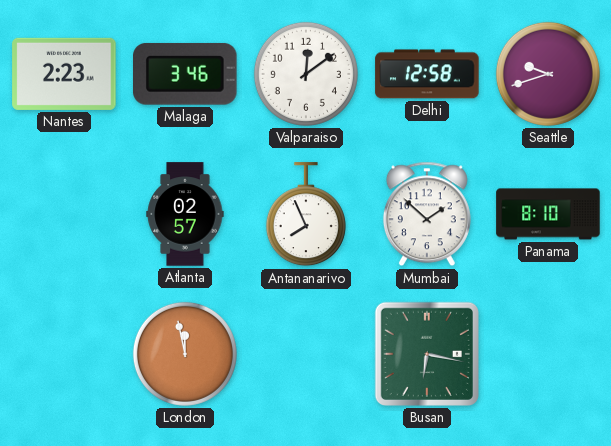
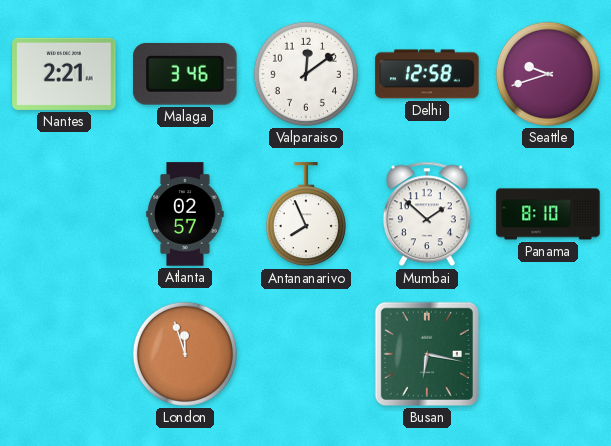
Nantes: 2:23 -> 2:21
London: 11:58 -> 11:57
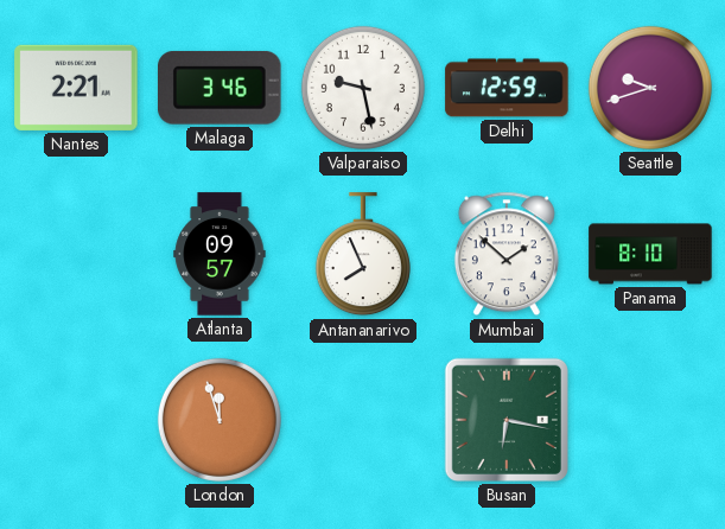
Valparaiso: 12:09 -> 9:28
Delhi: 12:58 -> 12:59
Atlanta: 02:57 -> 09:57
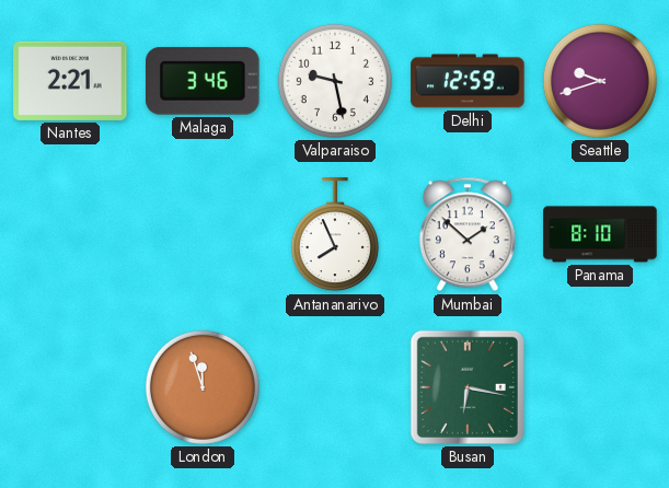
Atlanta: 09:57 -> none
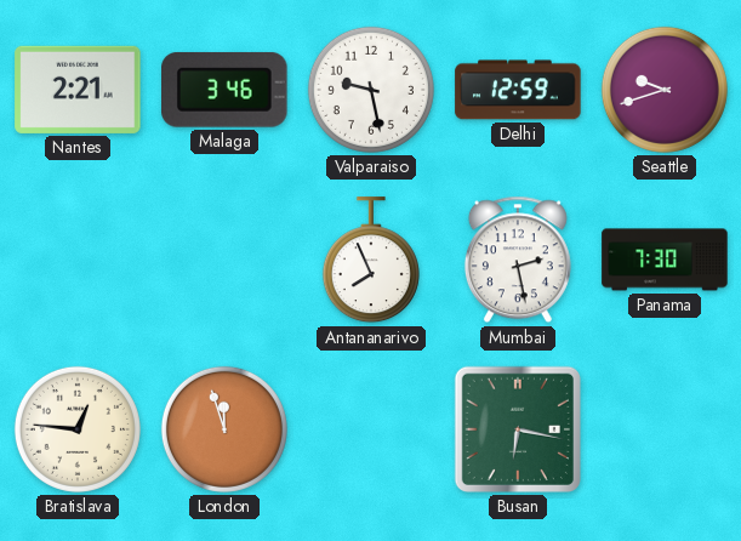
Mumbai: 1:52 -> 2:28
Panama: 8:10 -> 7:30
Bratislava: none -> 12:46
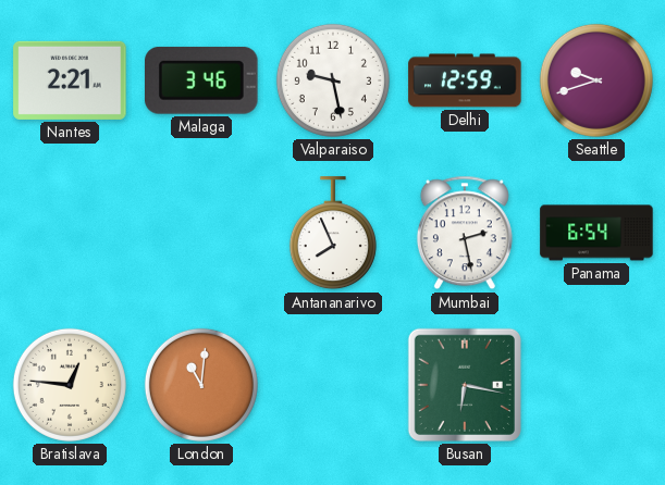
Panama: 7:30 -> 6:54
London: 11:57 -> 11:01
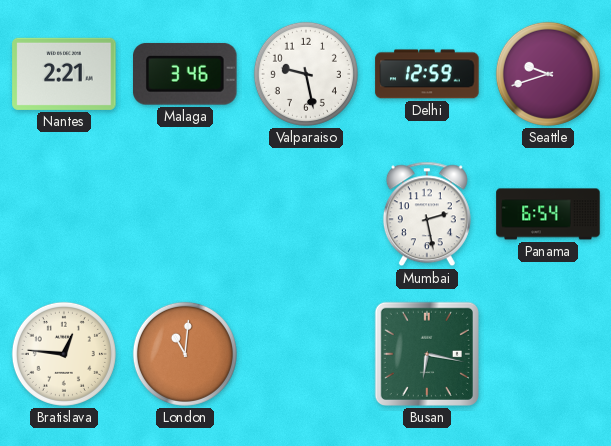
Antananarivo: 7:56 -> none
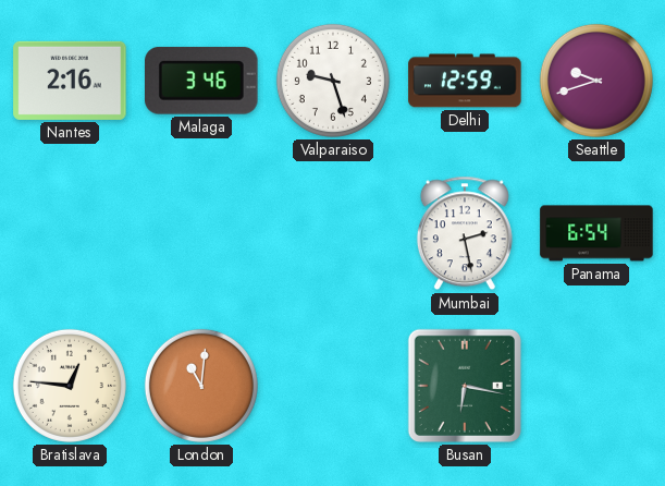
Nantes: 2:21 -> 2:16
Valparaiso: 9:28 -> 9:27
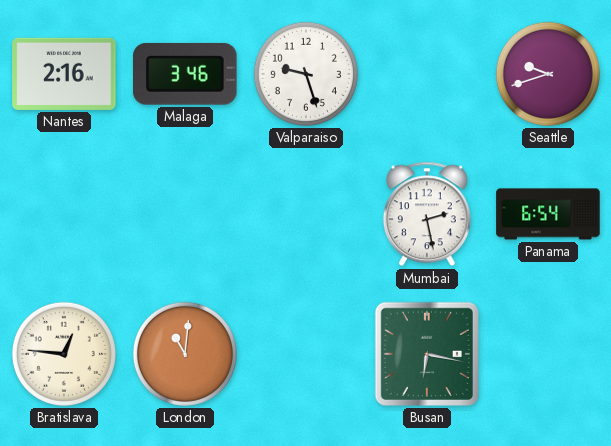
Delhi: 12:59 -> none
